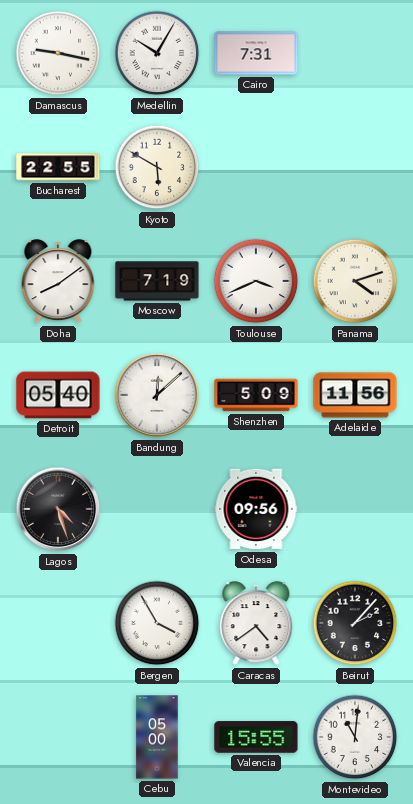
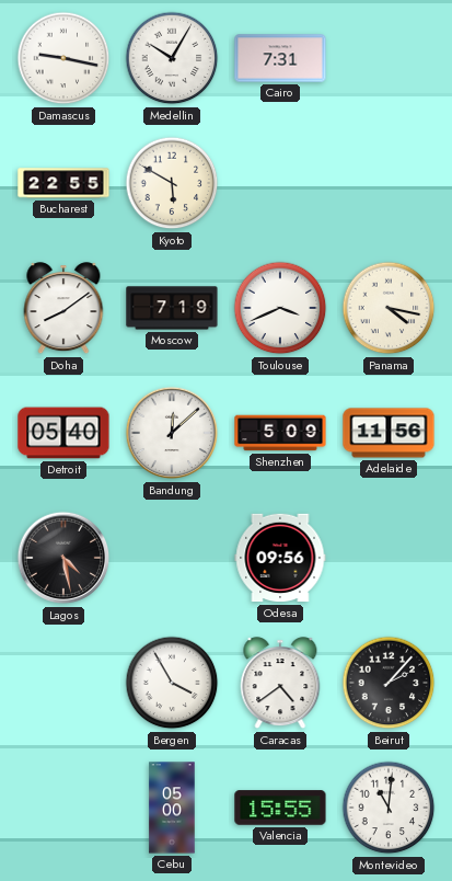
Panama: 4:12 -> 4:17
Lagos: 4:27 -> 4:28
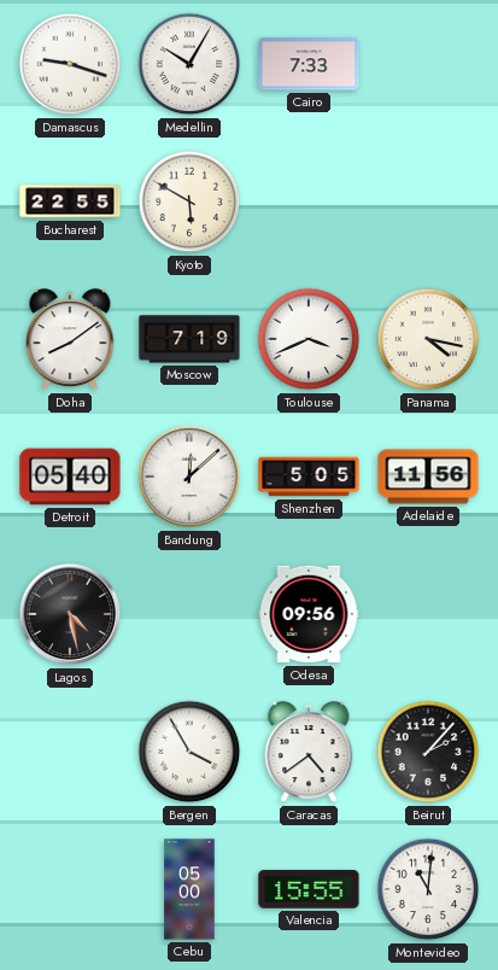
Damascus: 9:17 -> 9:18
Cairo: 7:31 -> 7:33
Shenzhen: 5:09 -> 5:05
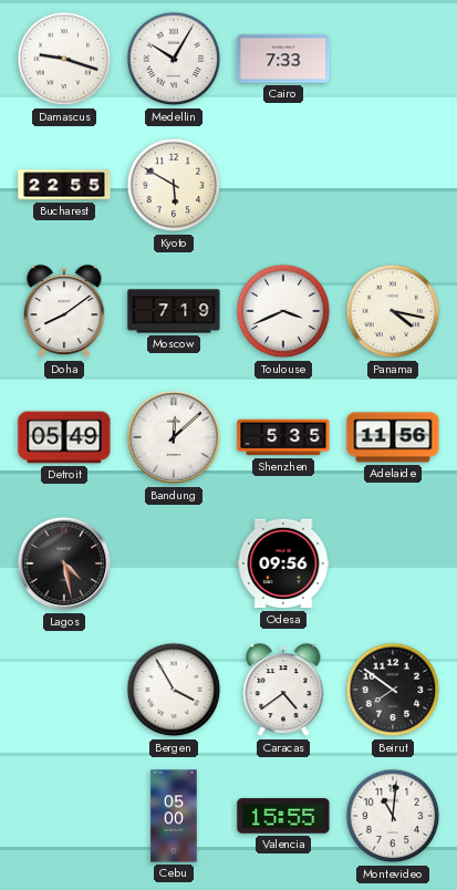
Detroit: 05:40 -> 05:49
Shenzhen: 5:05 -> 5:35
Beirut: 2:07 -> 7:51
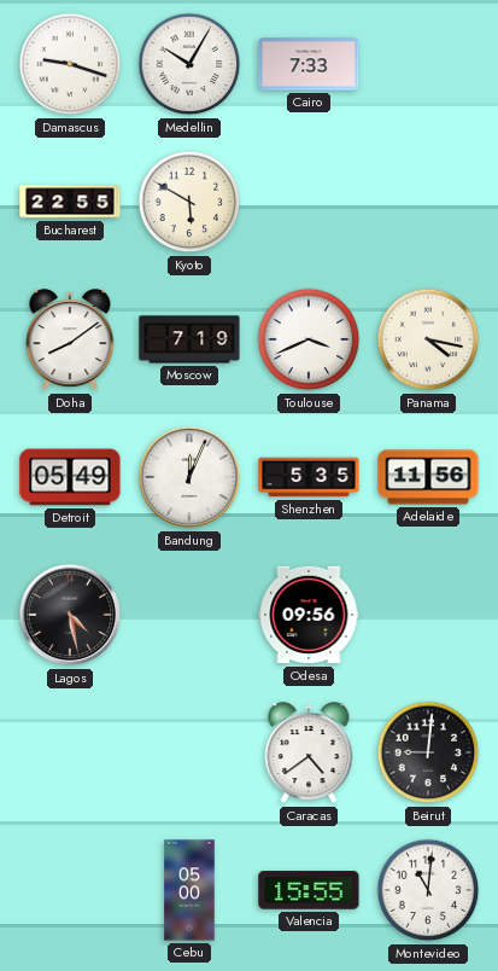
Bandung: 12:08 -> 12:04
Bergen: 3:55 -> none
Beirut: 7:51 -> 9:01
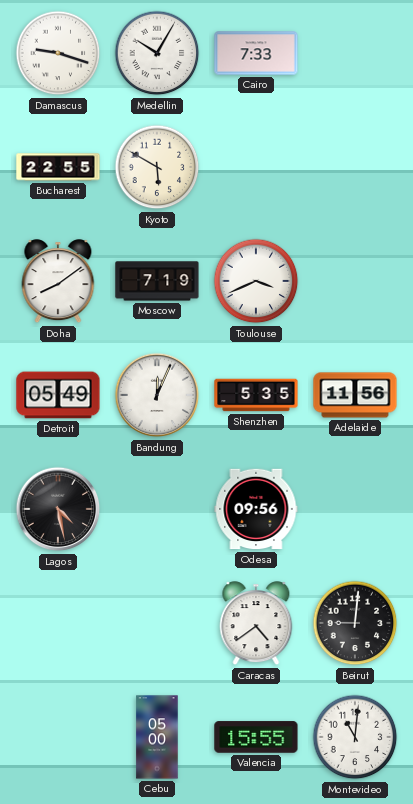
Panama: 4:17 -> none
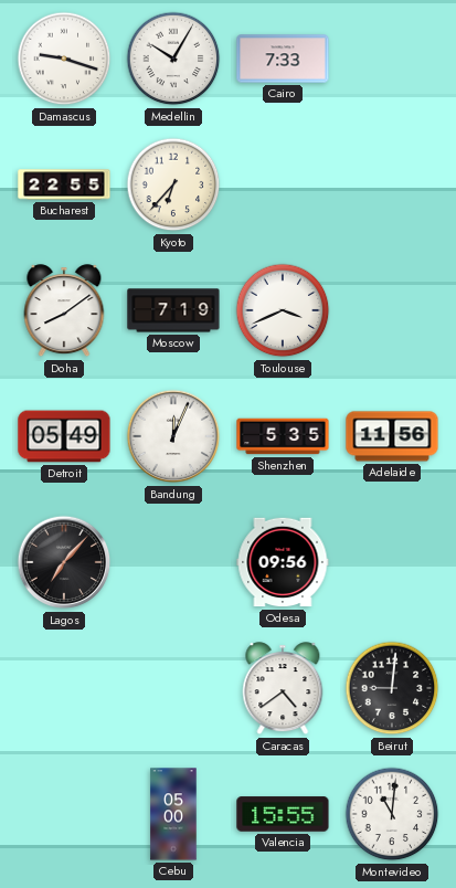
Kyoto: 5:50 -> 6:37
Lagos: 4:28 -> 7:07
